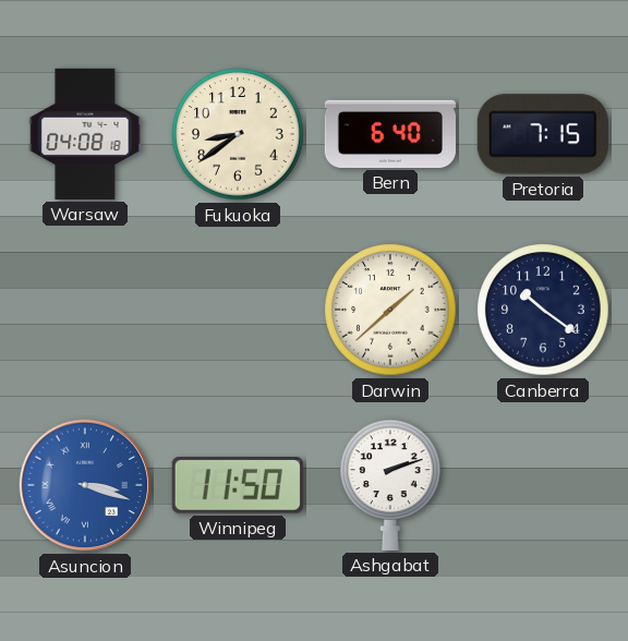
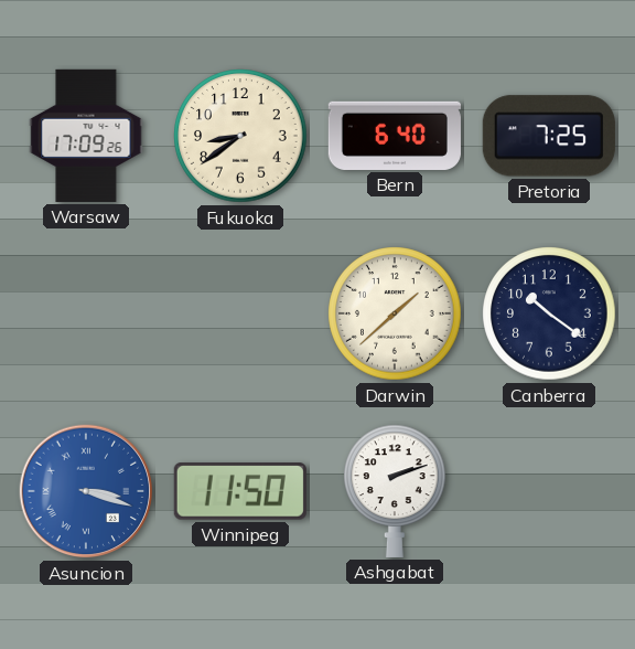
Warsaw: 04:08 -> 17:09
Pretoria: 7:15 -> 7:25
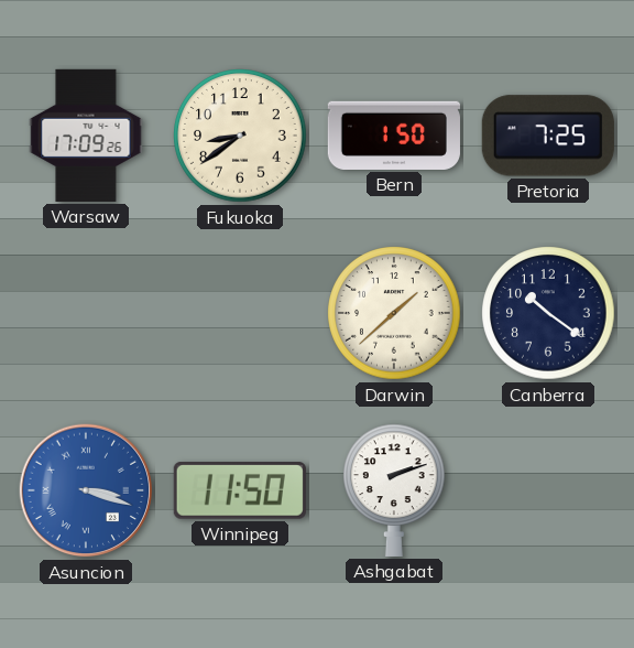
Bern: 6:40 -> 1:50
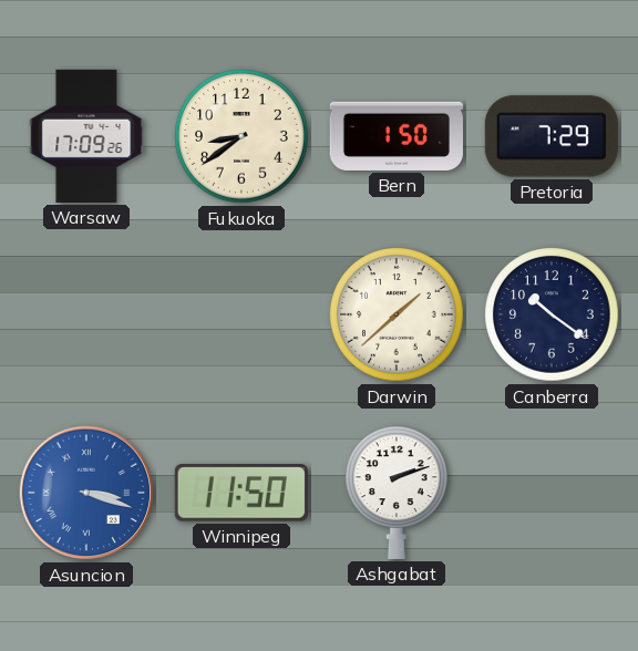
Pretoria: 7:25 -> 7:29
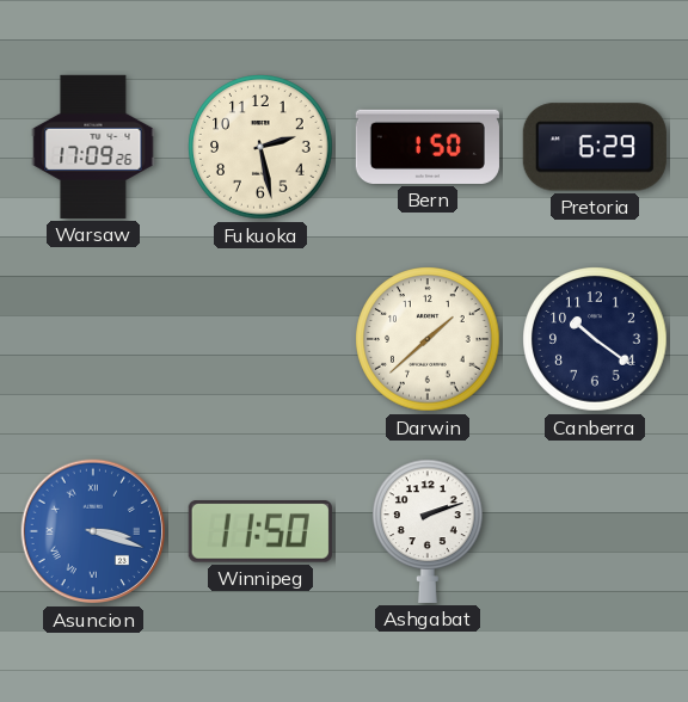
Fukuoka: 8:39 -> 2:28
Pretoria: 7:29 -> 6:29
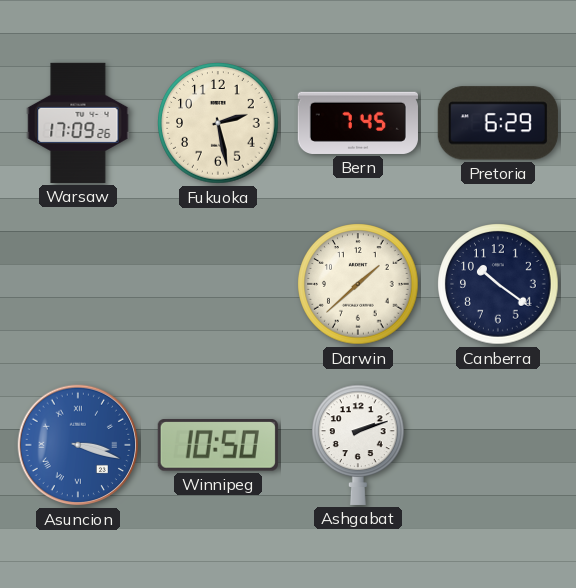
Bern: 1:50 -> 7:45
Winnipeg: 11:50 -> 10:50
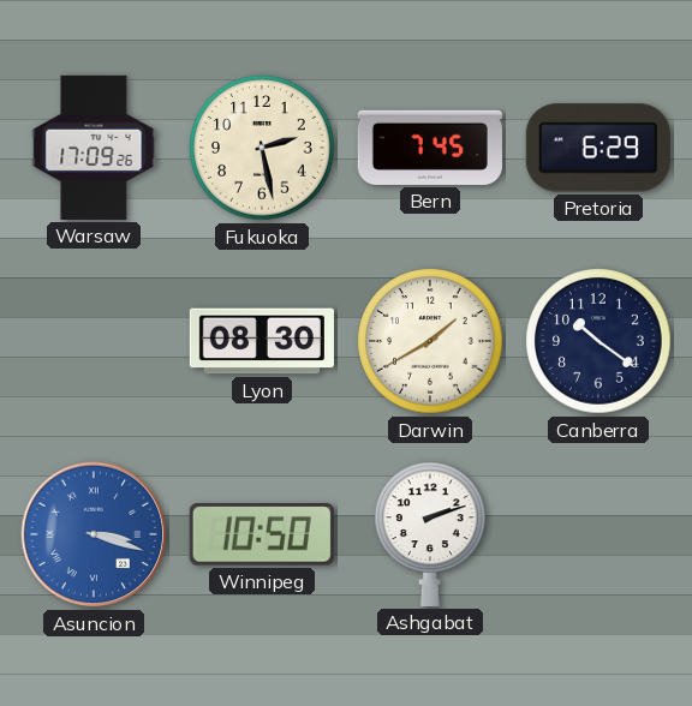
Lyon: none -> 08:30
Darwin: 1:38 -> 1:40
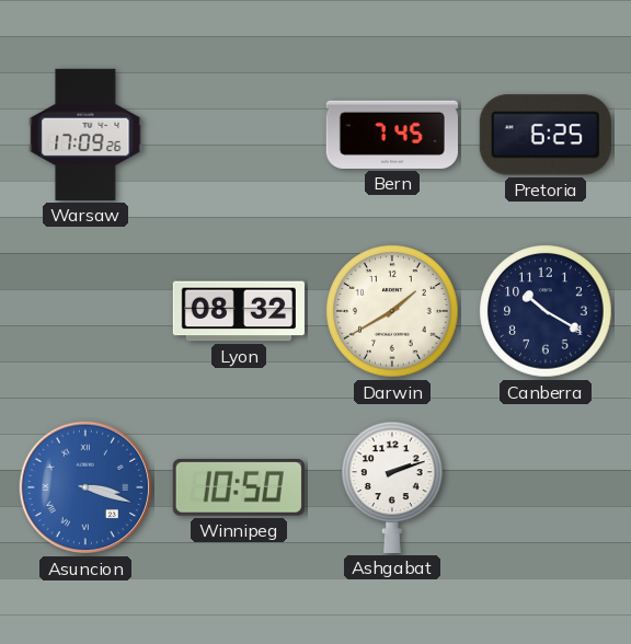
Fukuoka: 2:28 -> none
Pretoria: 6:29 -> 6:25
Lyon: 08:30 -> 08:32
Canberra: 10:21 -> 10:20
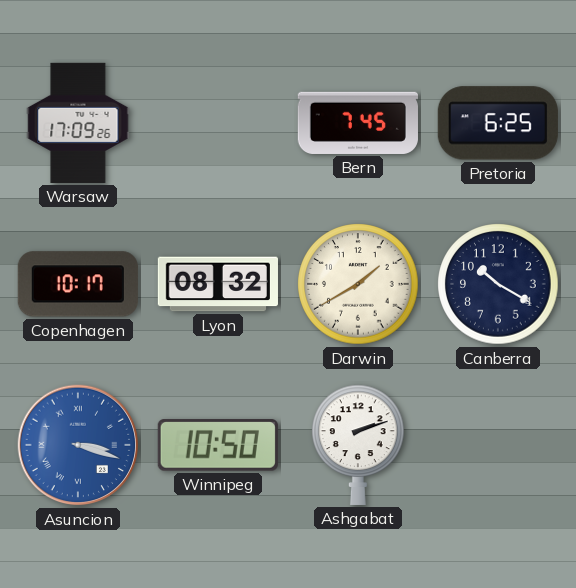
Copenhagen: none -> 10:17
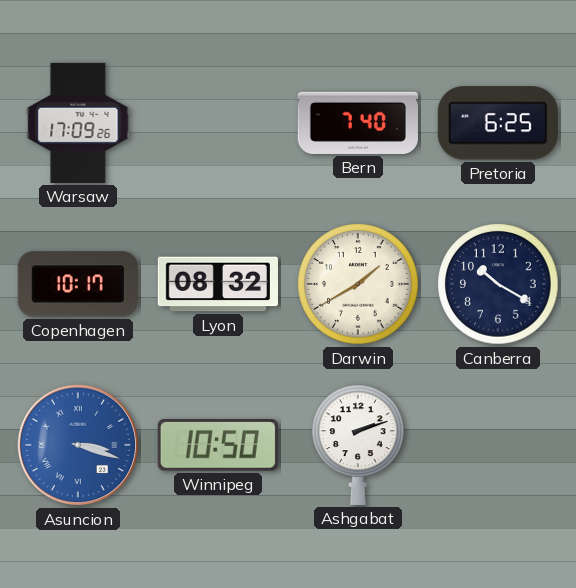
Bern: 7:45 -> 7:40
